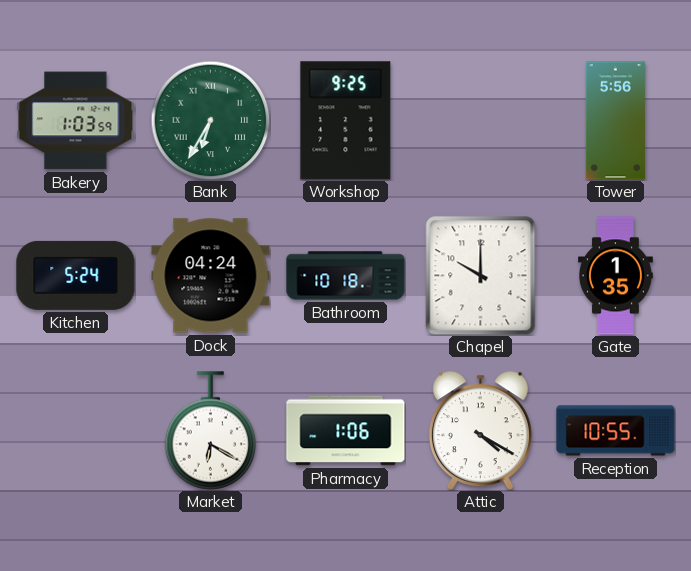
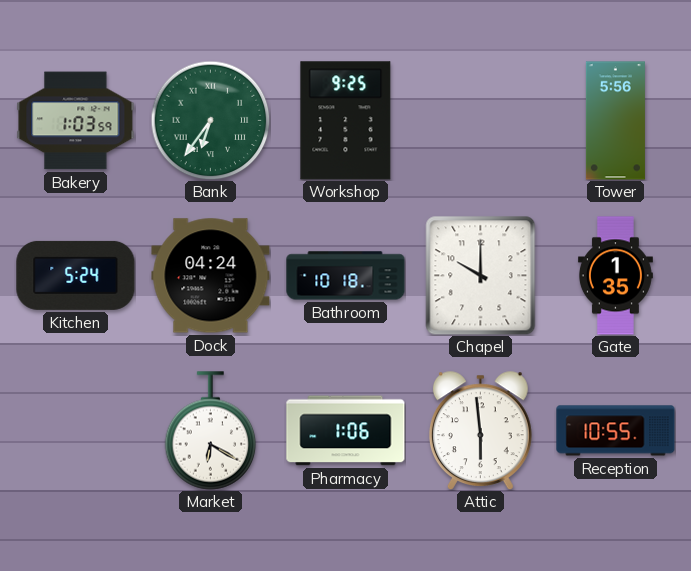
Bank: 6:35 -> 6:36
Attic: 4:20 -> 5:59
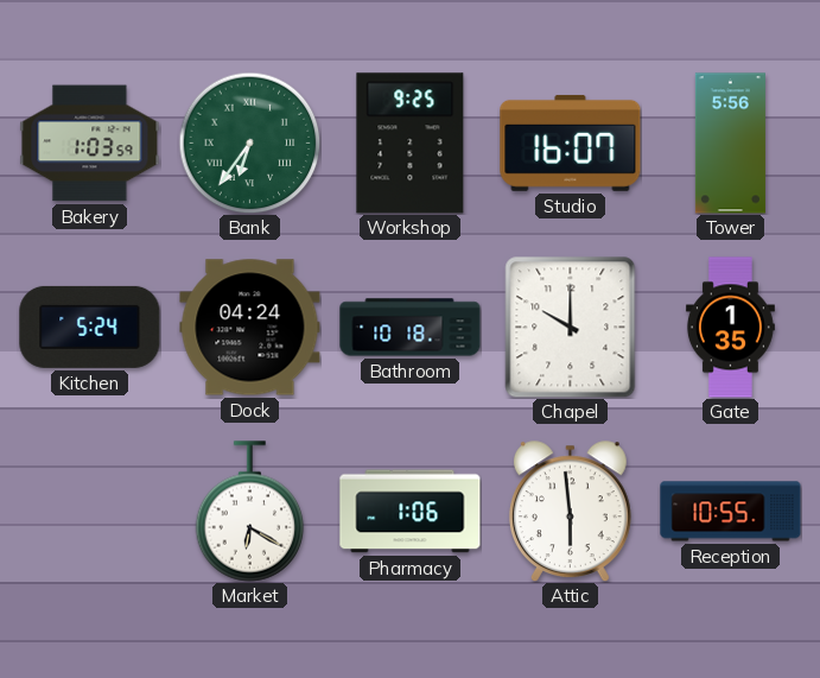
Studio: none -> 16:07
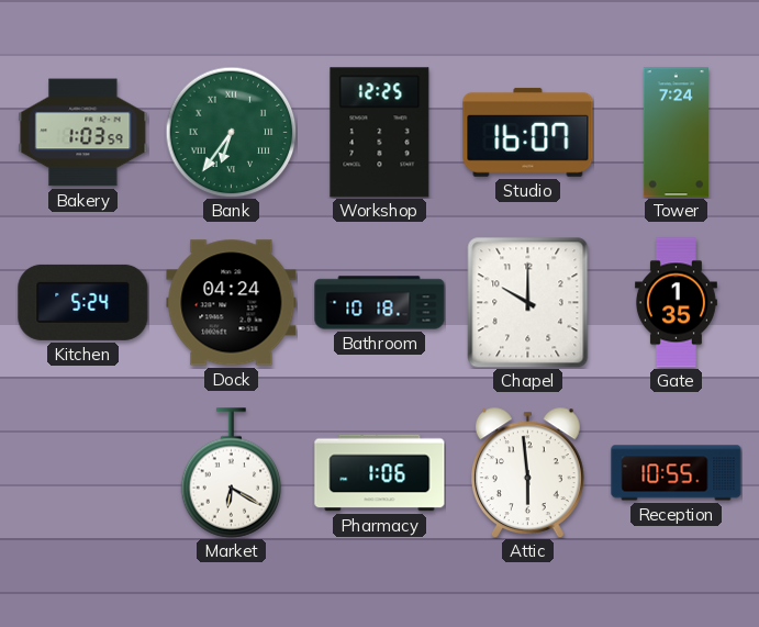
Workshop: 9:25 -> 12:25
Tower: 5:56 -> 7:24
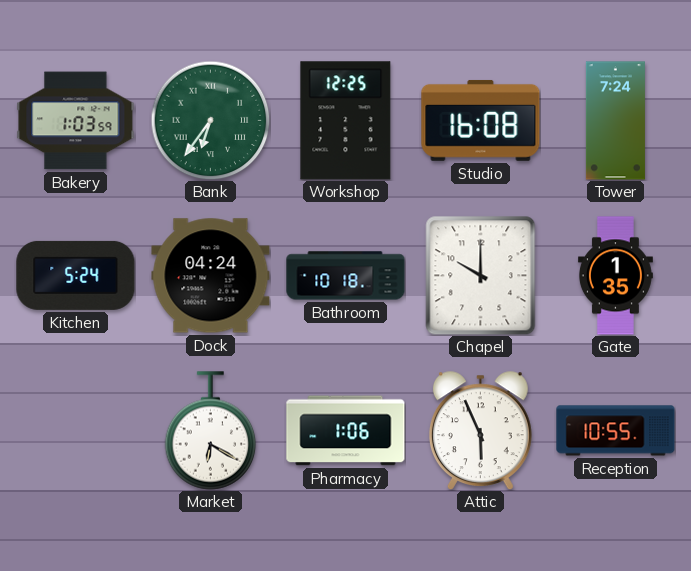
Studio: 16:07 -> 16:08
Attic: 5:59 -> 5:56
